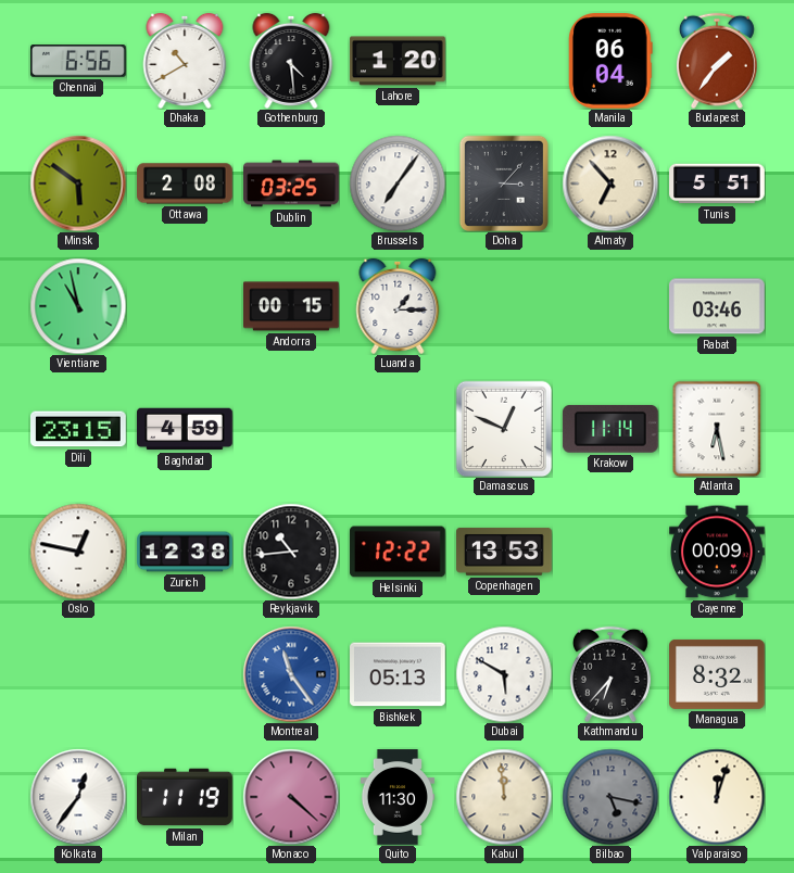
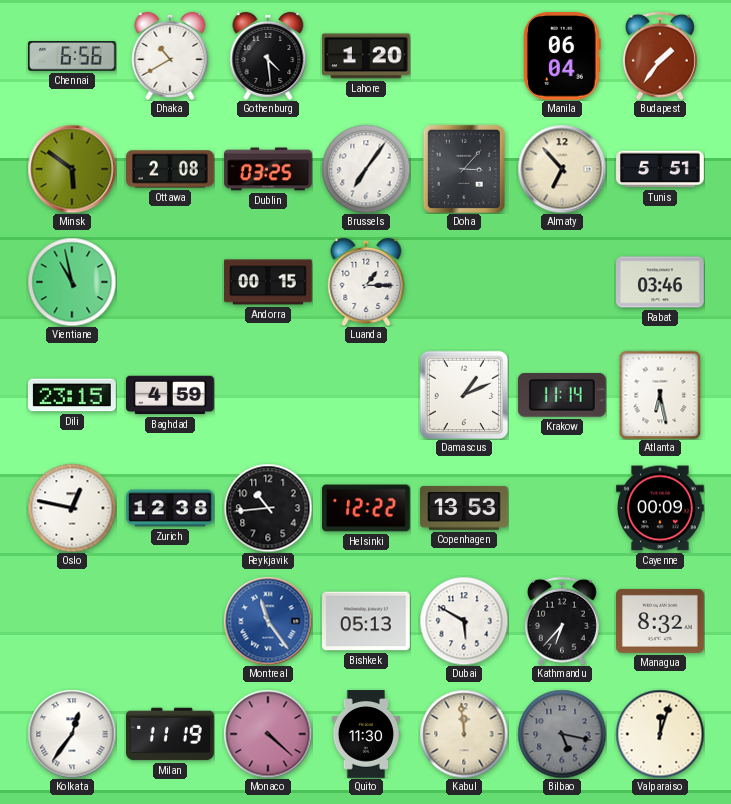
Damascus: 12:49 -> 1:11
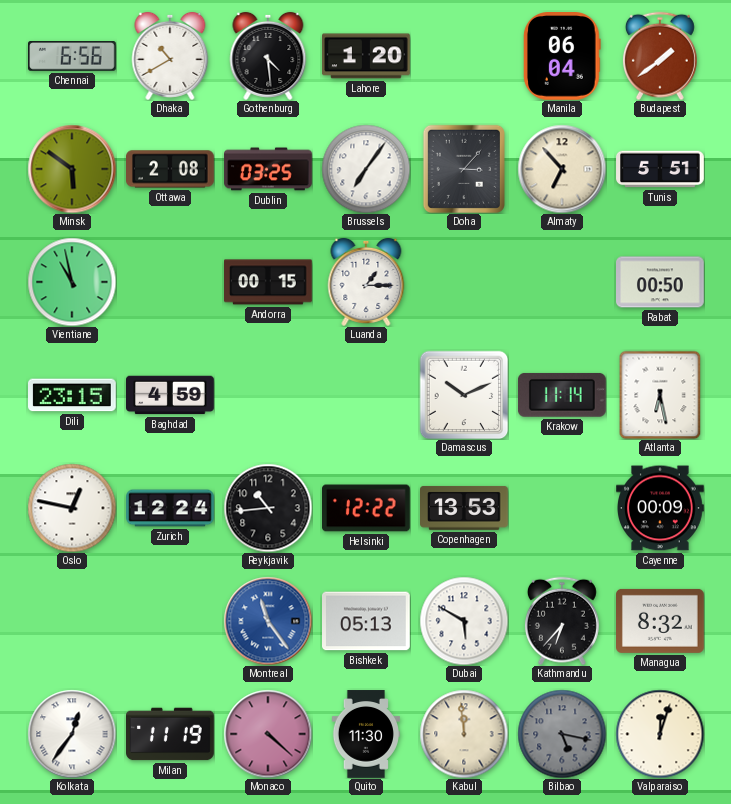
Budapest: 1:36 -> 1:39
Rabat: 03:46 -> 00:50
Damascus: 1:11 -> 10:11
Zurich: 12:38 -> 12:24
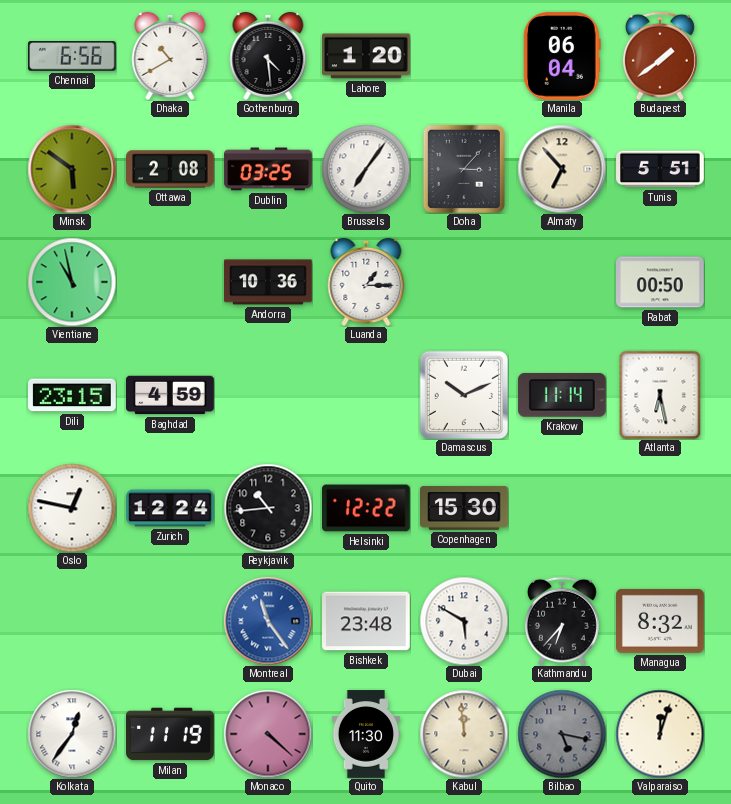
Andorra: 00:15 -> 10:36
Copenhagen: 13:53 -> 15:30
Cayenne: 00:09 -> none
Bishkek: 05:13 -> 23:48
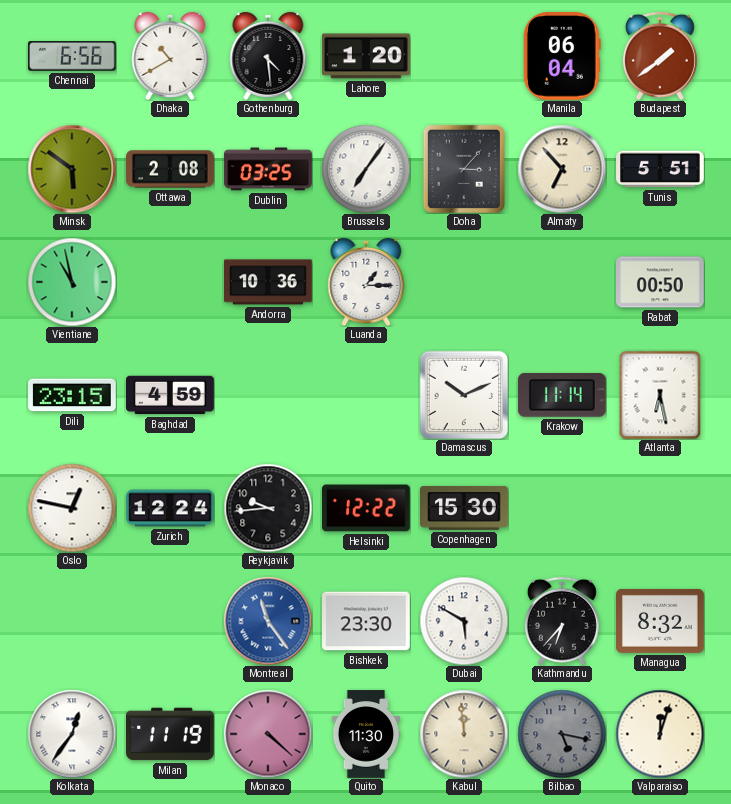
Reykjavik: 10:44 -> 9:44
Bishkek: 23:48 -> 23:30
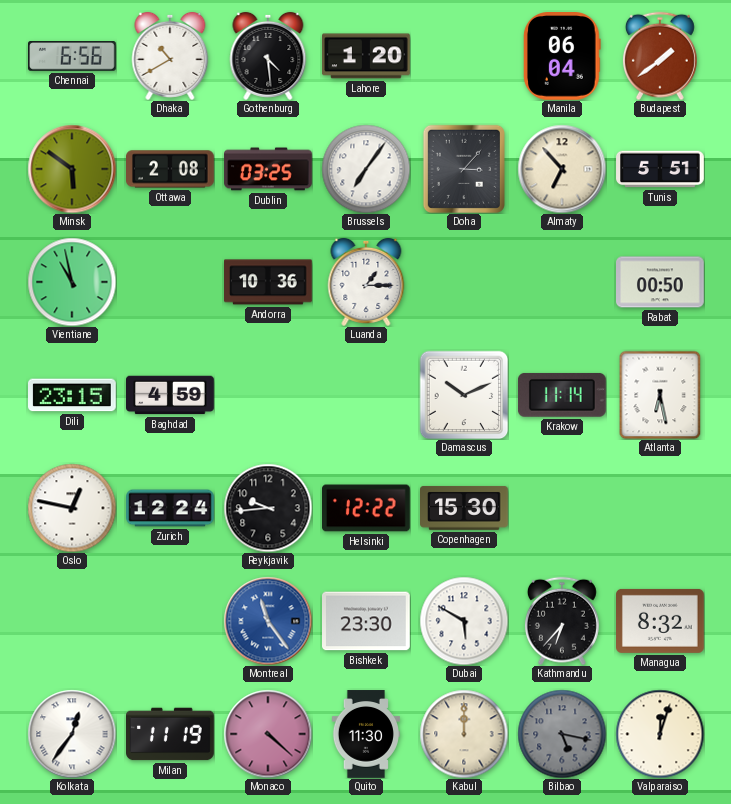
Kabul: 11:59 -> 12:00
